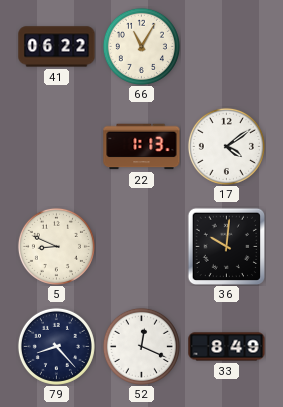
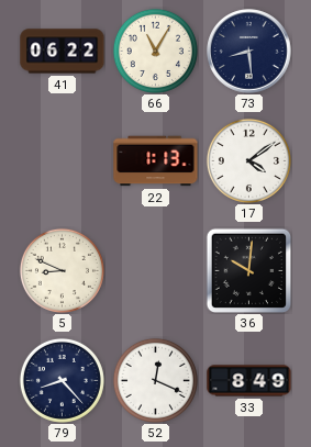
73: none -> 8:29
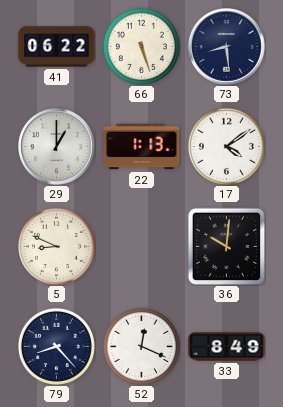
66: 11:05 -> 5:27
29: none -> 1:00
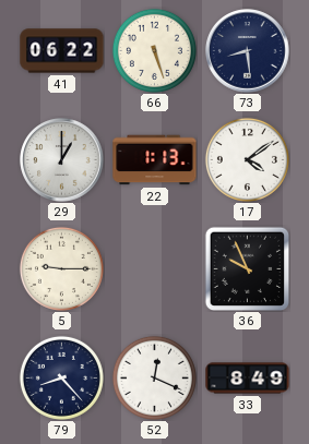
5: 8:49 -> 9:15
36: 10:01 -> 9:56
